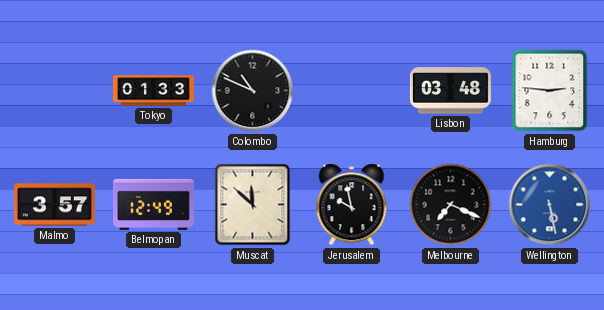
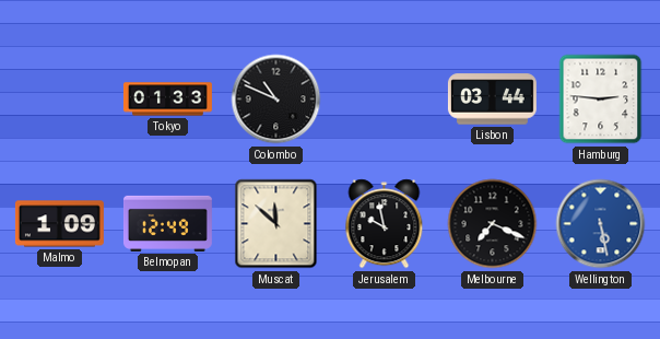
Lisbon: 03:48 -> 03:44
Malmo: 3:57 -> 1:09
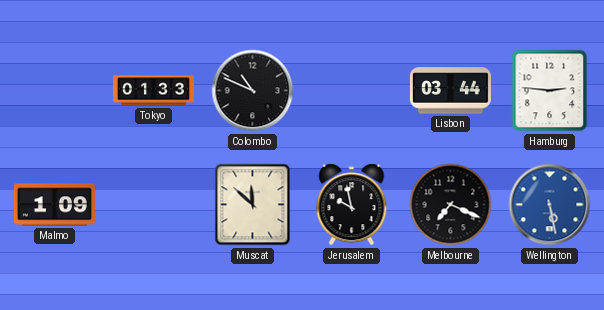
Belmopan: 12:49 -> none
